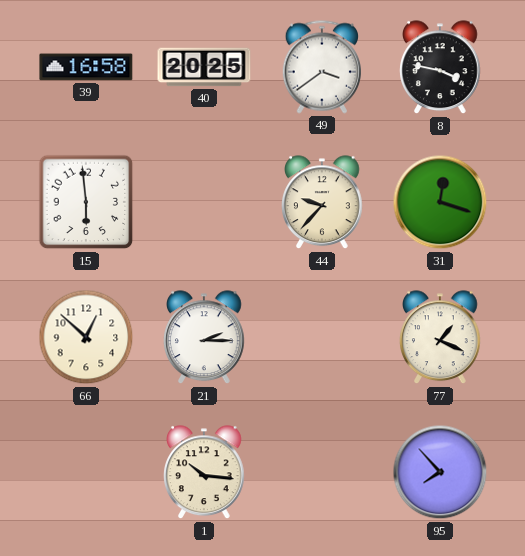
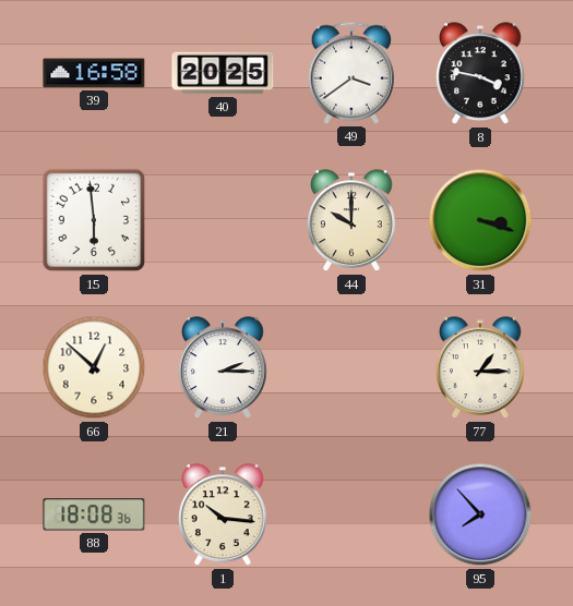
44: 9:37 -> 10:00
31: 12:18 -> 3:18
77: 1:19 -> 1:15
88: none -> 18:08
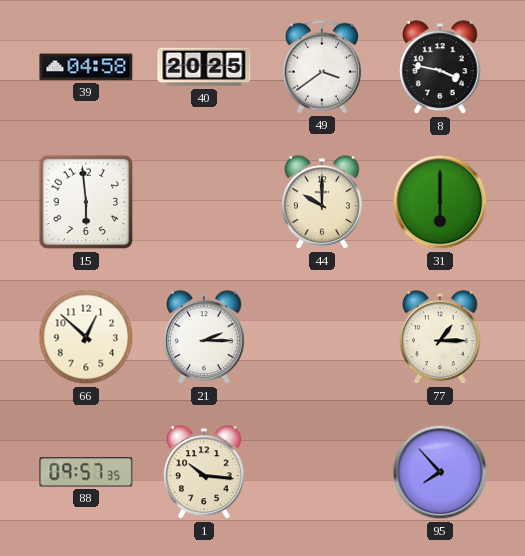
39: 16:58 -> 04:58
31: 3:18 -> 6:00
88: 18:08 -> 09:57
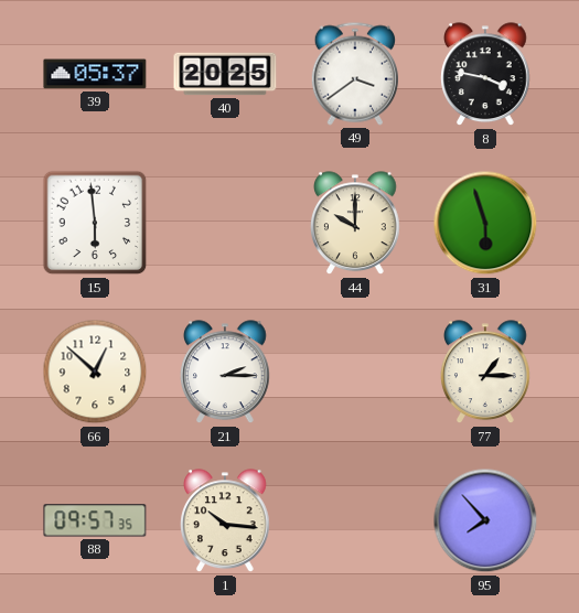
39: 04:58 -> 05:37
31: 6:00 -> 5:57
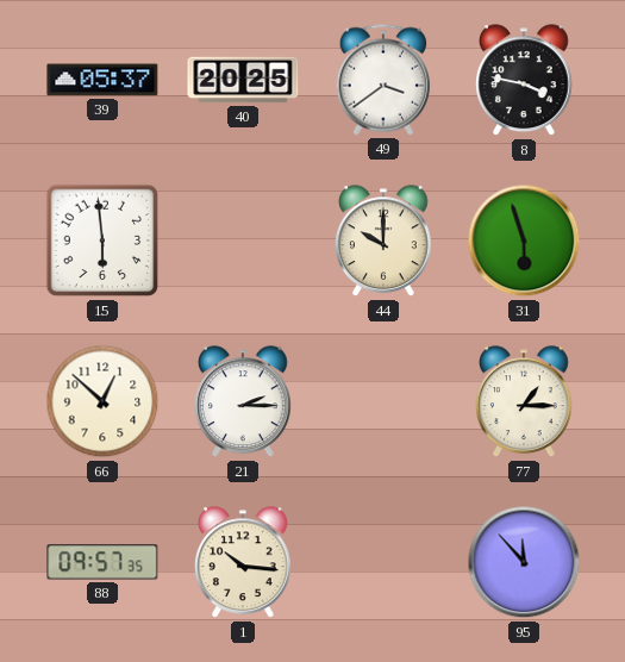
95: 7:53 -> 11:53
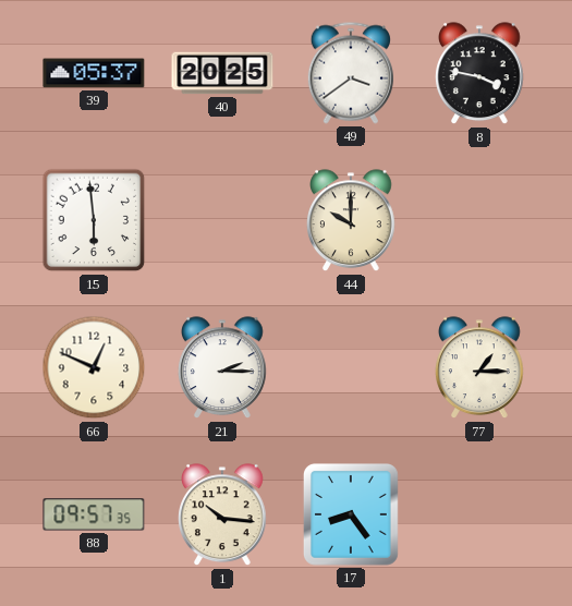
31: 5:57 -> none
66: 12:52 -> 12:49
17: none -> 8:24
95: 11:53 -> none
